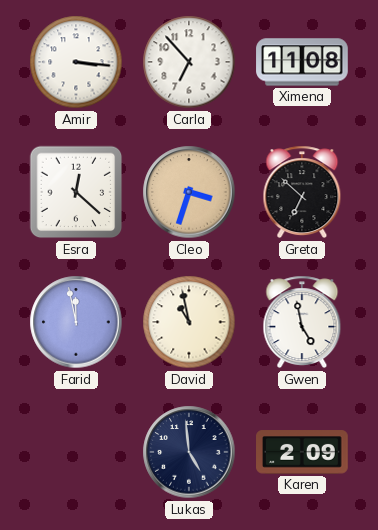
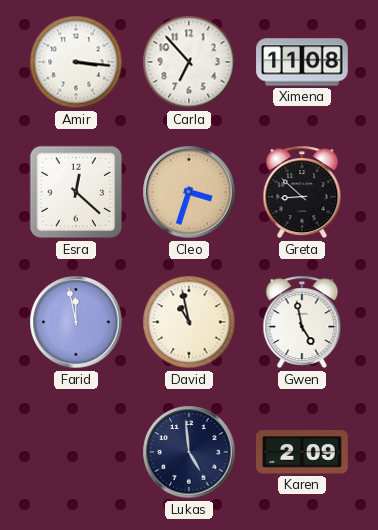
Greta: 6:52 -> 8:52
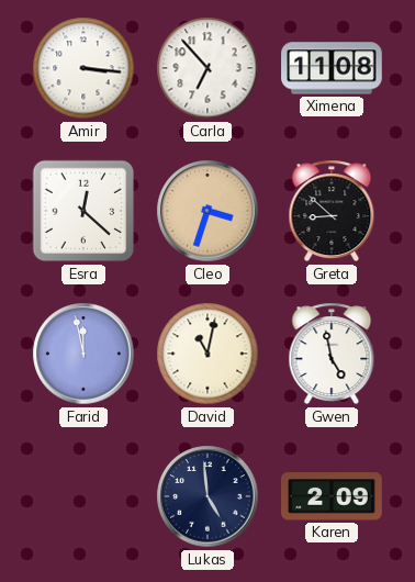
David: 10:58 -> 11:02
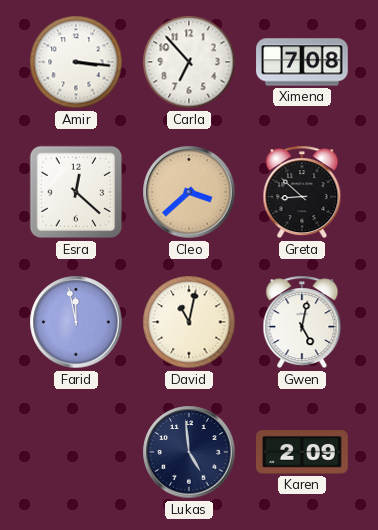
Ximena: 11:08 -> 7:08
Cleo: 3:33 -> 3:38
Gwen: 4:58 -> 5:02
